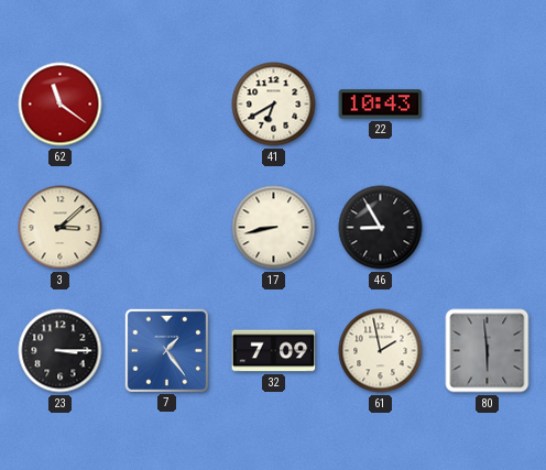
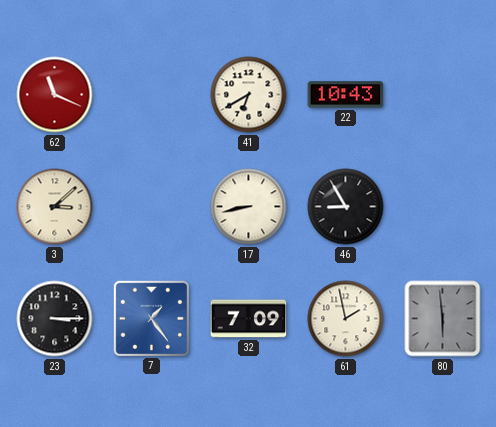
62: 11:21 -> 11:19
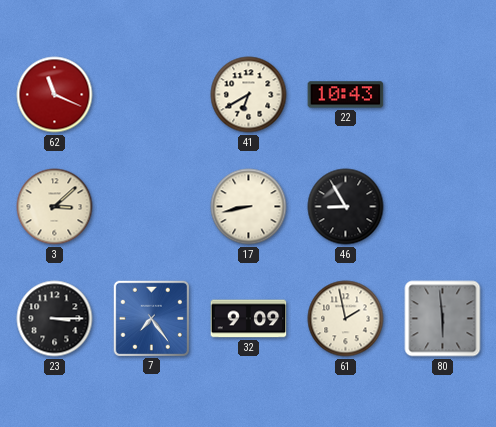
7: 1:24 -> 7:24
32: 7:09 -> 9:09
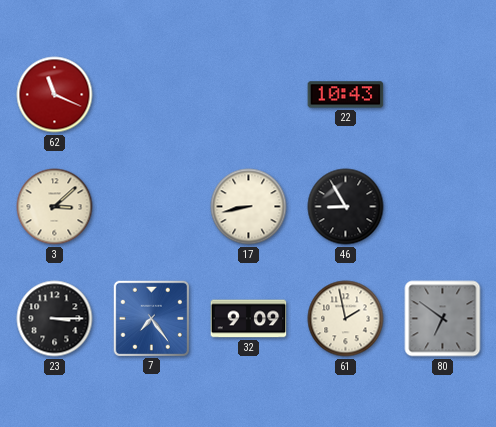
41: 6:40 -> none
80: 5:59 -> 6:51
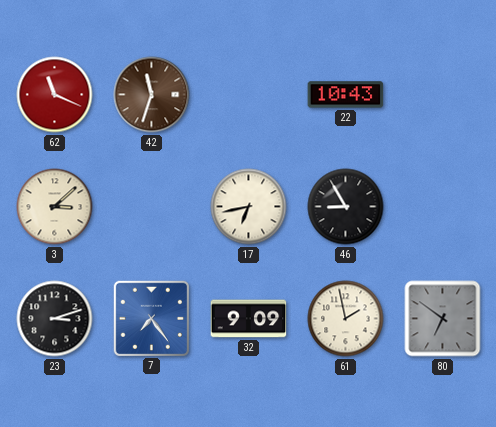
42: none -> 11:33
17: 8:43 -> 6:43
23: 3:15 -> 3:12
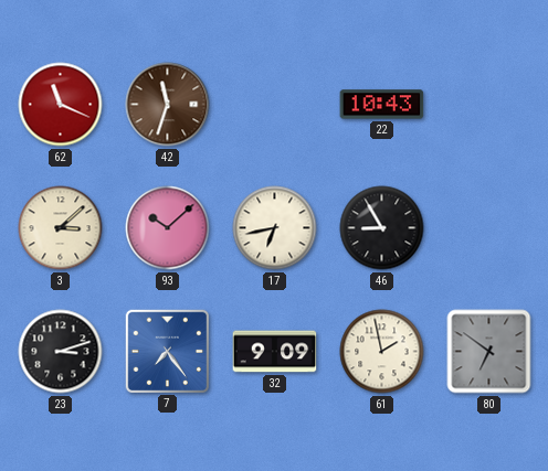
93: none -> 10:08
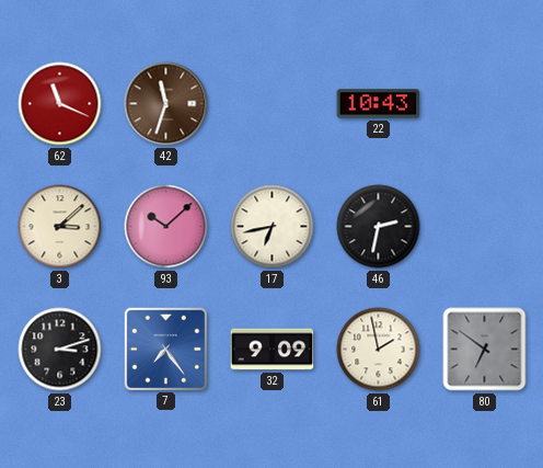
46: 8:55 -> 2:32
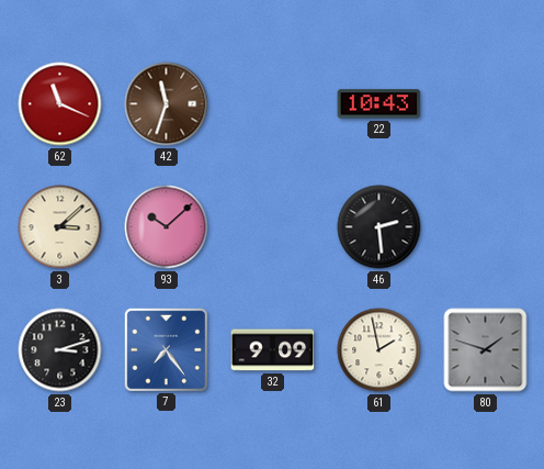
17: 6:43 -> none
46: 2:32 -> 2:29
80: 6:51 -> 1:48
